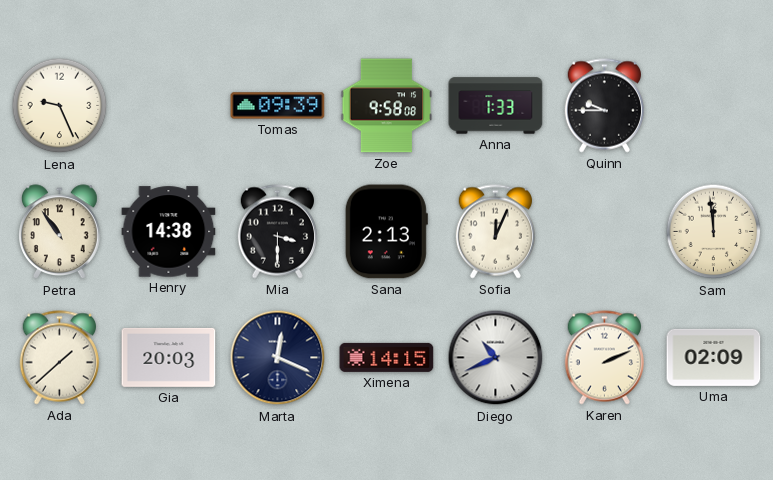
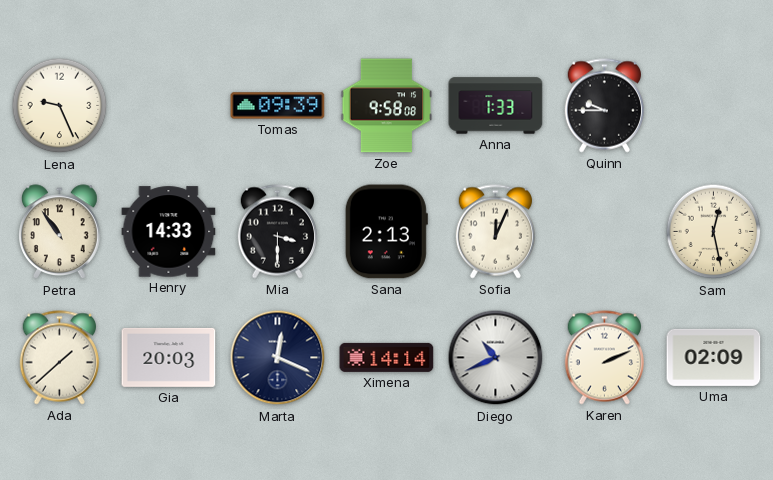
Henry: 14:38 -> 14:33
Sam: 11:59 -> 12:28
Ximena: 14:15 -> 14:14
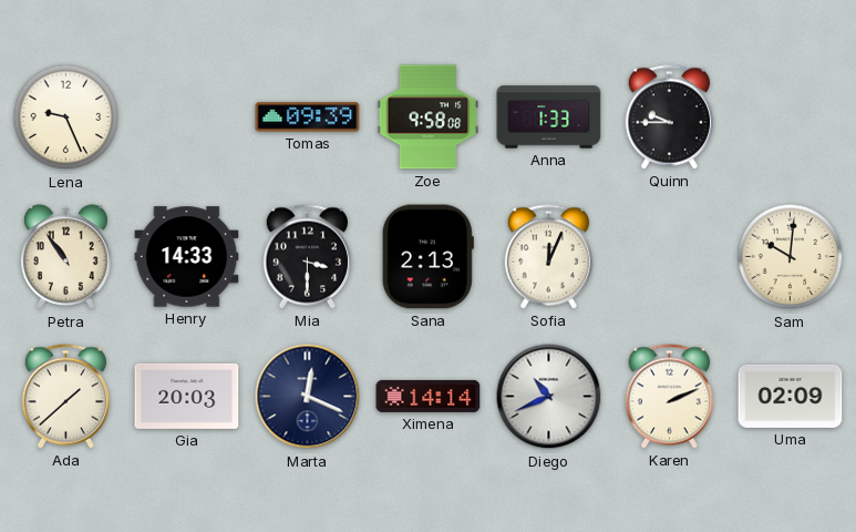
Sam: 12:28 -> 10:01
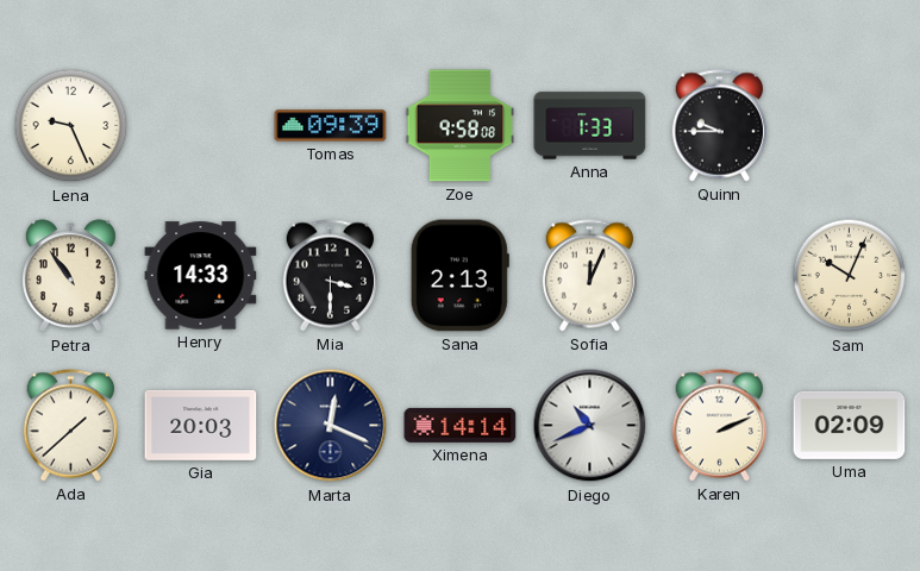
Sam: 10:01 -> 10:04
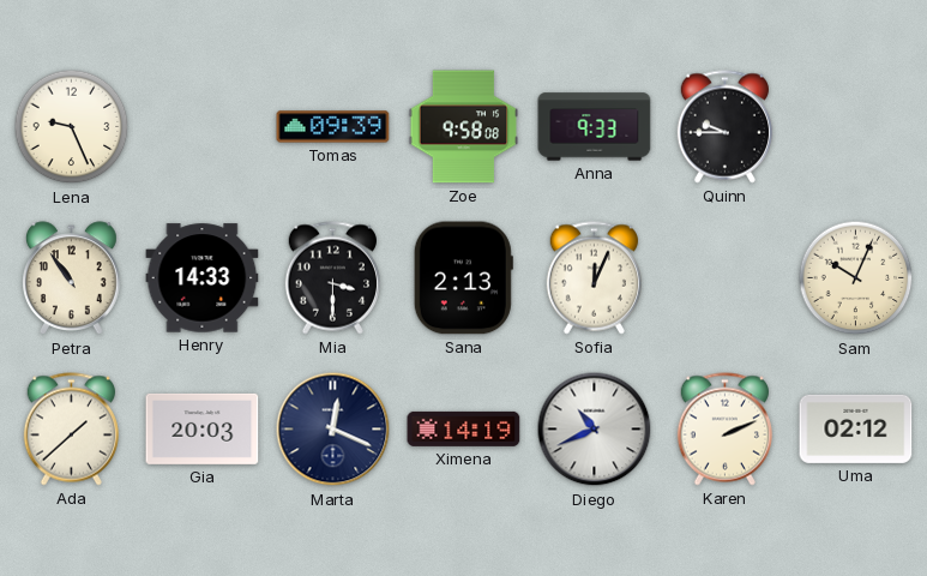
Anna: 1:33 -> 9:33
Ximena: 14:14 -> 14:19
Uma: 02:09 -> 02:12
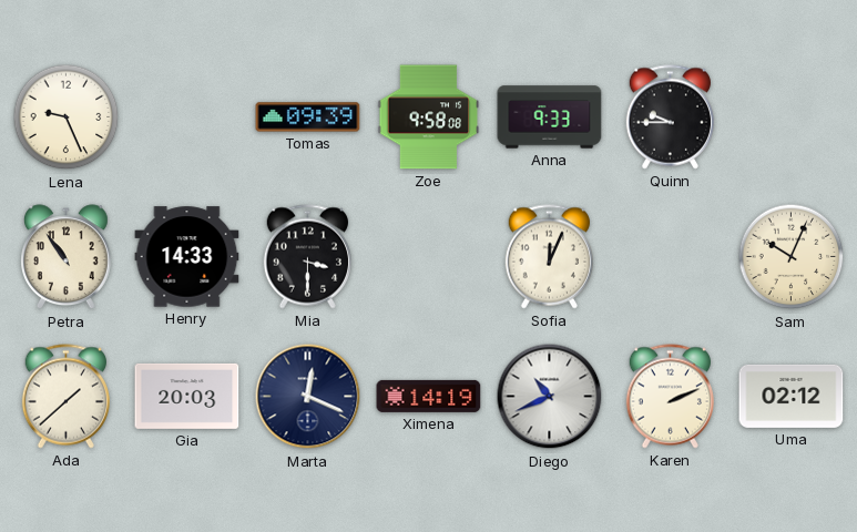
Sana: 2:13 -> none
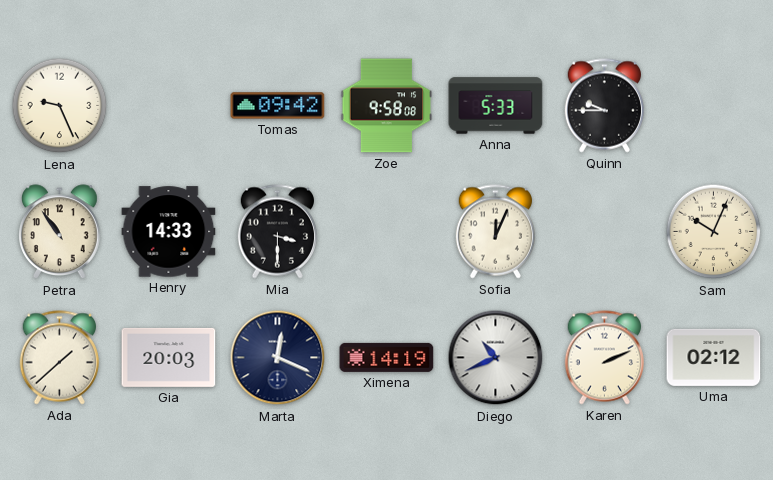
Tomas: 09:39 -> 09:42
Anna: 9:33 -> 5:33
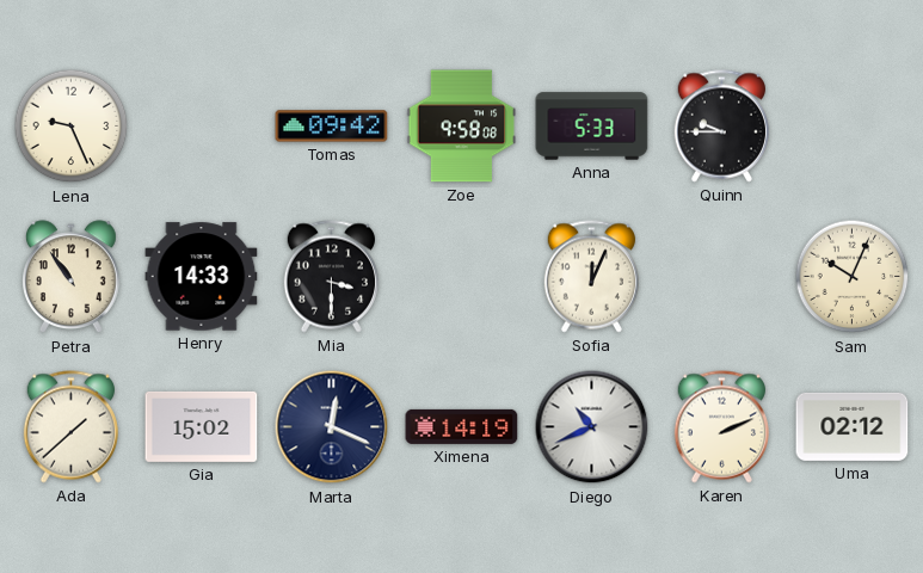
Gia: 20:03 -> 15:02
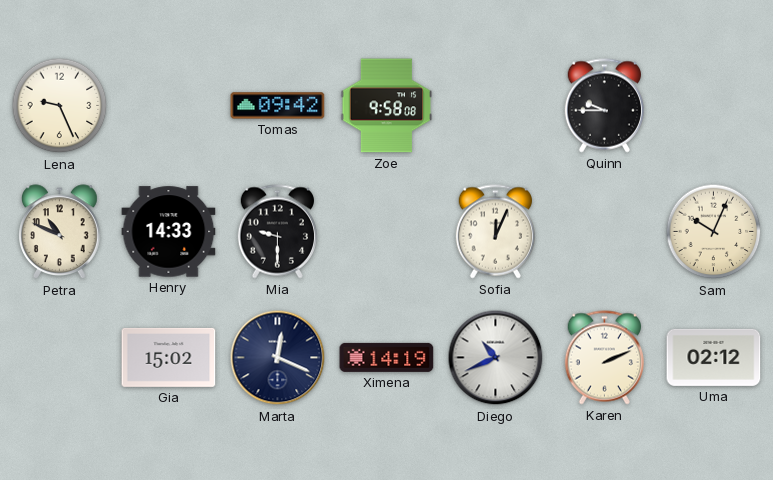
Anna: 5:33 -> none
Petra: 10:54 -> 10:49
Mia: 3:30 -> 9:30
Ada: 1:38 -> none
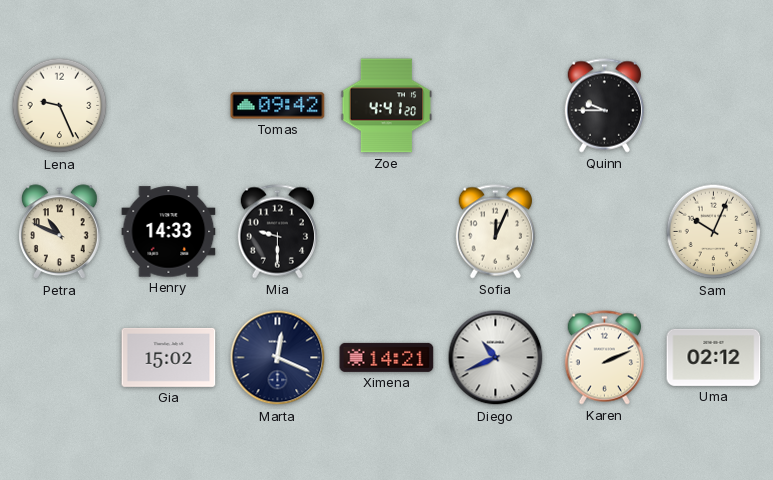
Zoe: 9:58 -> 4:41
Ximena: 14:19 -> 14:21
